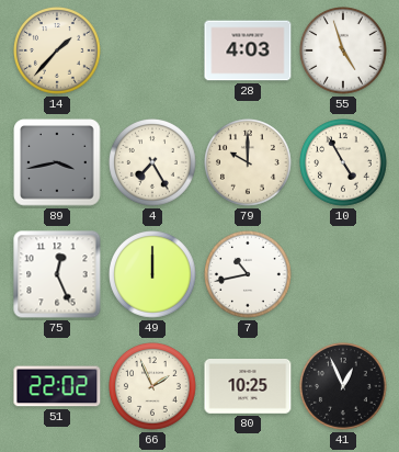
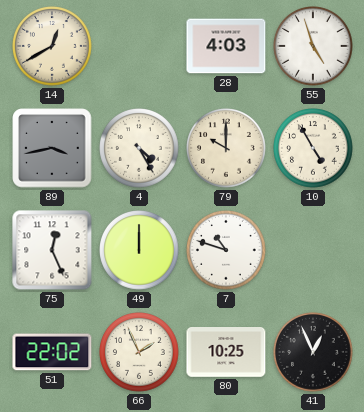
14: 1:37 -> 12:40
4: 7:25 -> 4:25
7: 10:43 -> 10:48
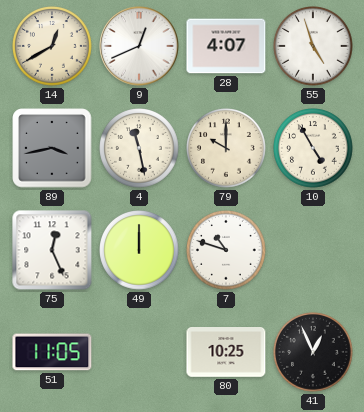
9: none -> 12:41
28: 4:03 -> 4:07
4: 4:25 -> 11:28
51: 22:02 -> 11:05
66: 1:56 -> none
